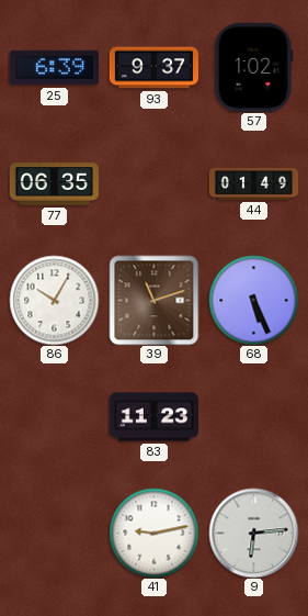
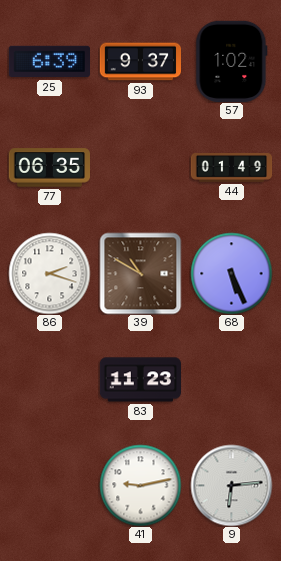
86: 10:05 -> 2:18
39: 11:12 -> 10:50
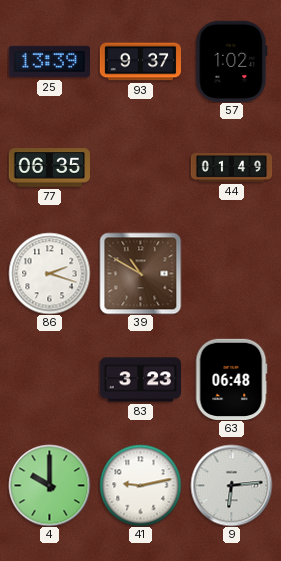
25: 6:39 -> 13:39
68: 5:26 -> none
83: 11:23 -> 3:23
63: none -> 06:48
4: none -> 10:00
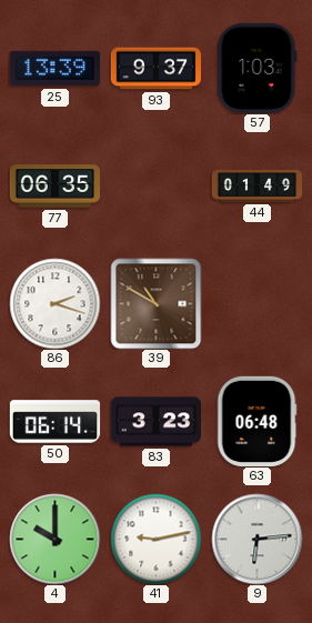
57: 1:02 -> 1:03
50: none -> 06:14
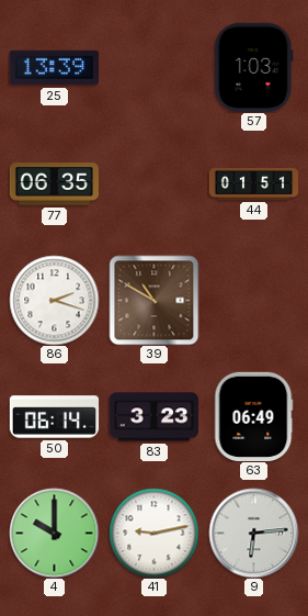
93: 9:37 -> none
44: 01:49 -> 01:51
63: 06:48 -> 06:49
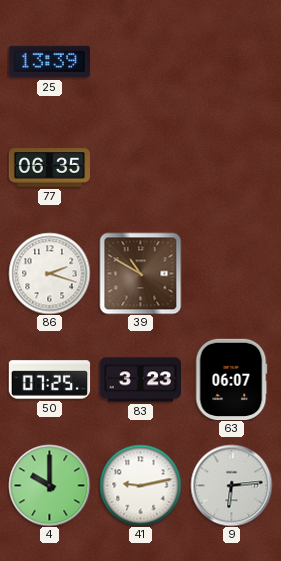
57: 1:03 -> none
44: 01:51 -> none
50: 06:14 -> 07:25
63: 06:49 -> 06:07
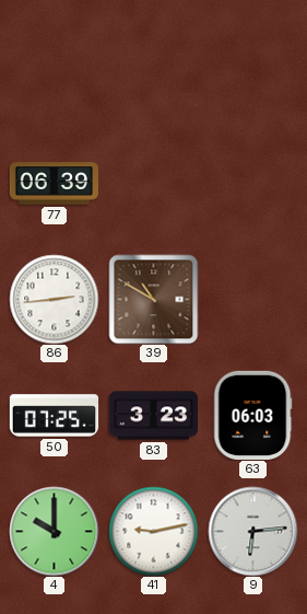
25: 13:39 -> none
77: 06:35 -> 06:39
86: 2:18 -> 2:44
63: 06:07 -> 06:03
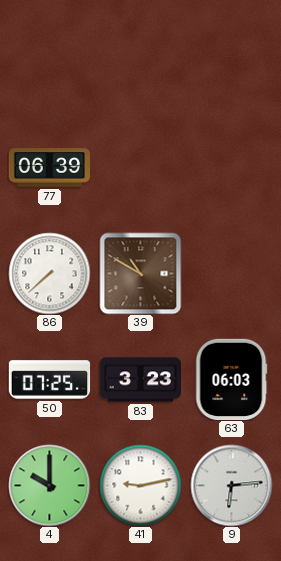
86: 2:44 -> 7:38
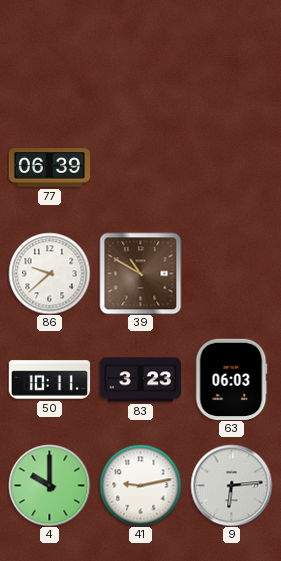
86: 7:38 -> 9:38
50: 07:25 -> 10:11
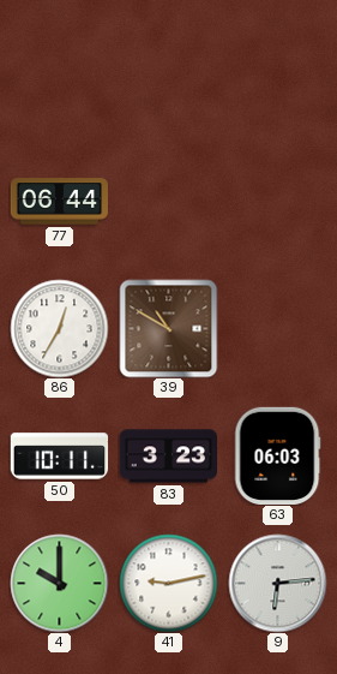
77: 06:39 -> 06:44
86: 9:38 -> 12:35
